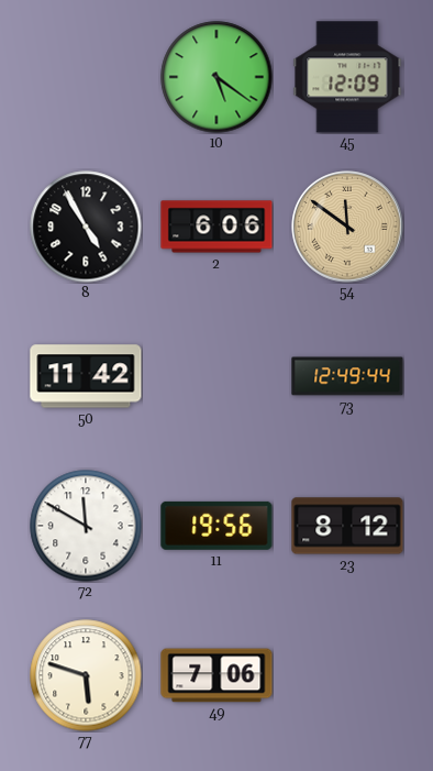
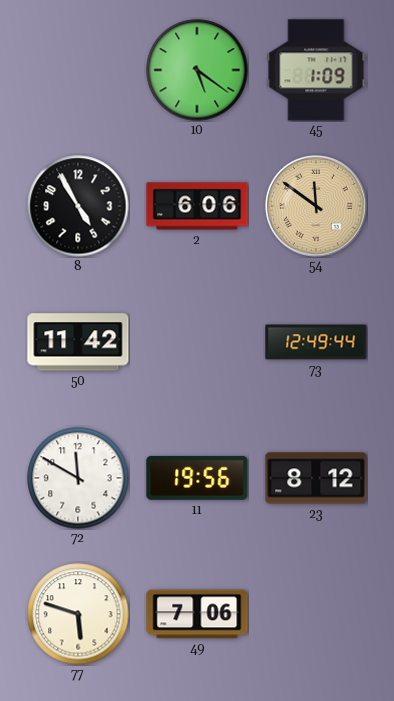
45: 12:09 -> 1:09
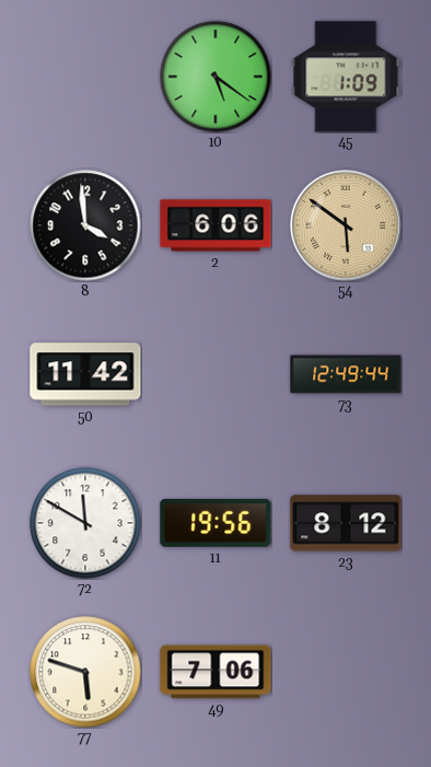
8: 4:55 -> 3:59
54: 11:51 -> 5:51
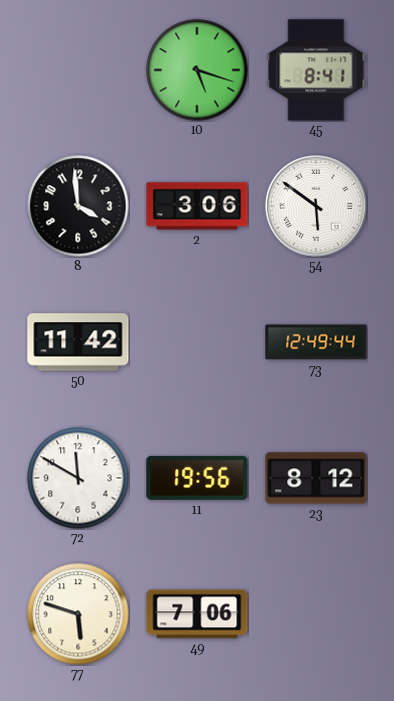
10: 5:21 -> 5:18
45: 1:09 -> 8:41
2: 6:06 -> 3:06
54 dial: champagne -> white
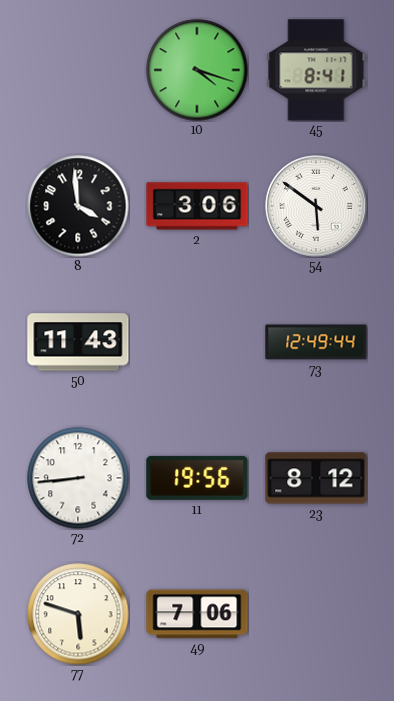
10: 5:18 -> 4:18
50: 11:42 -> 11:43
72: 11:50 -> 8:44
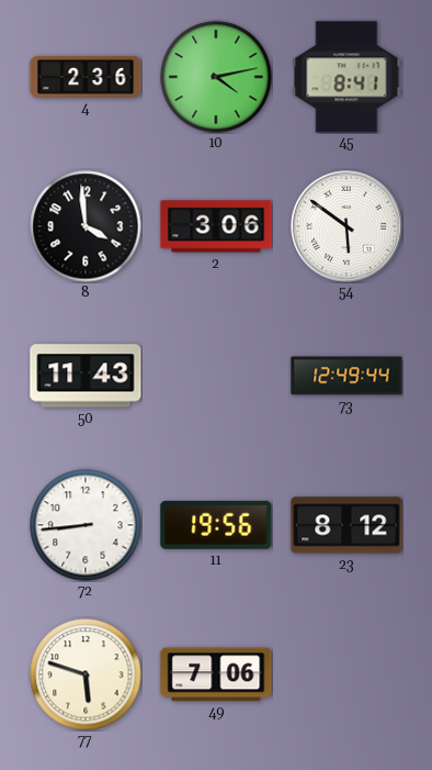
4: none -> 2:36
10: 4:18 -> 4:13
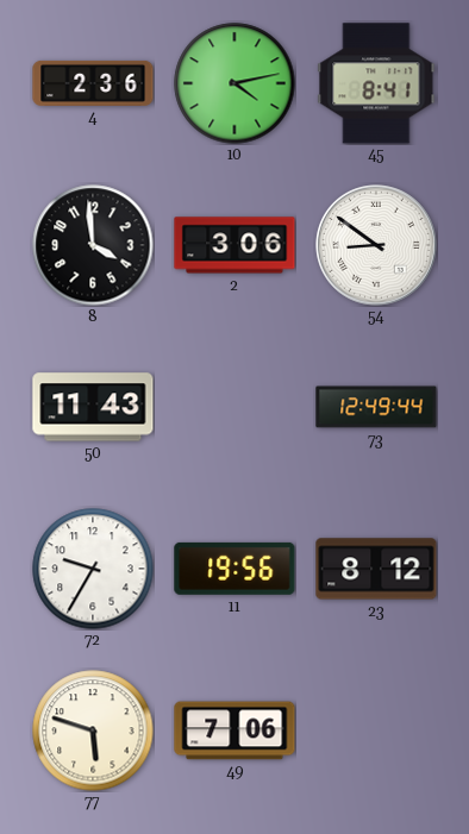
54: 5:51 -> 8:51
72: 8:44 -> 9:35
